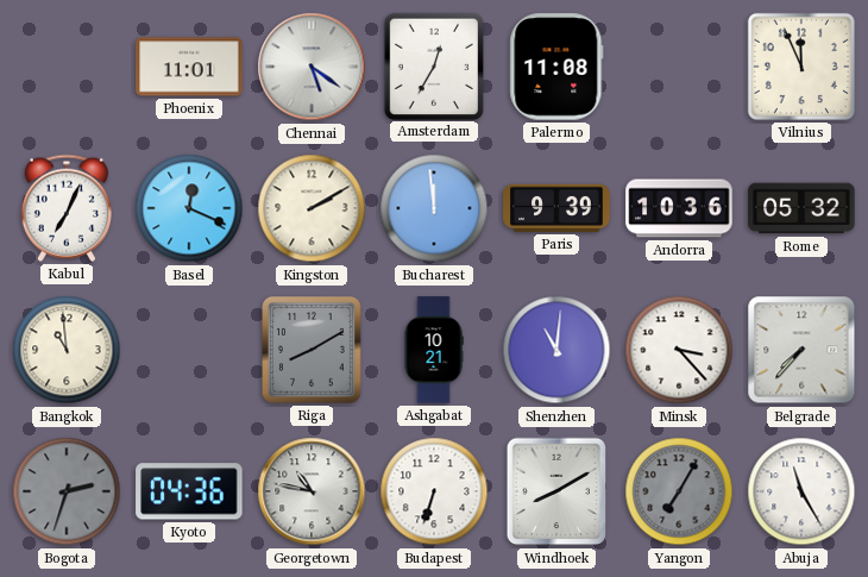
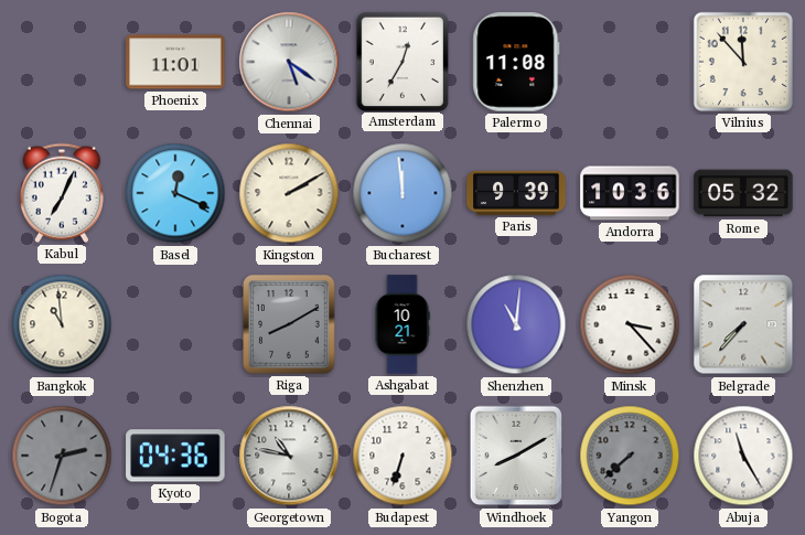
Vilnius: 11:56 -> 11:53
Yangon: 7:05 -> 7:38
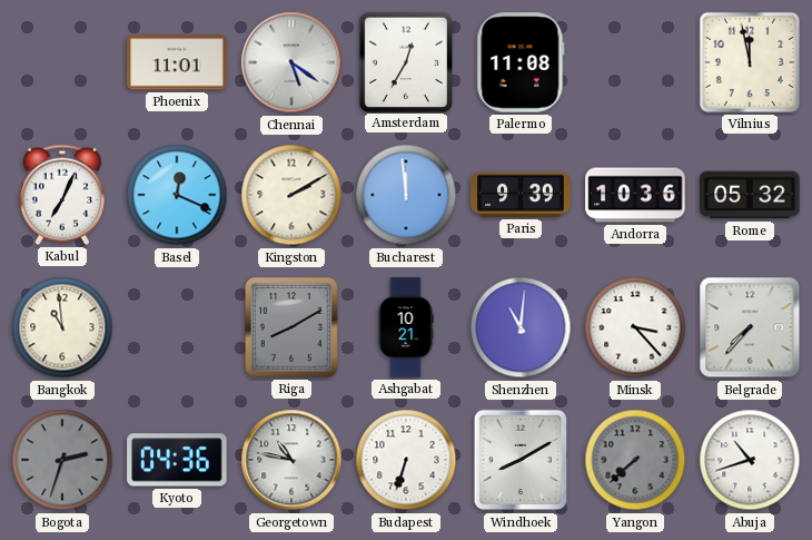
Vilnius: 11:53 -> 11:58
Abuja: 11:25 -> 10:42
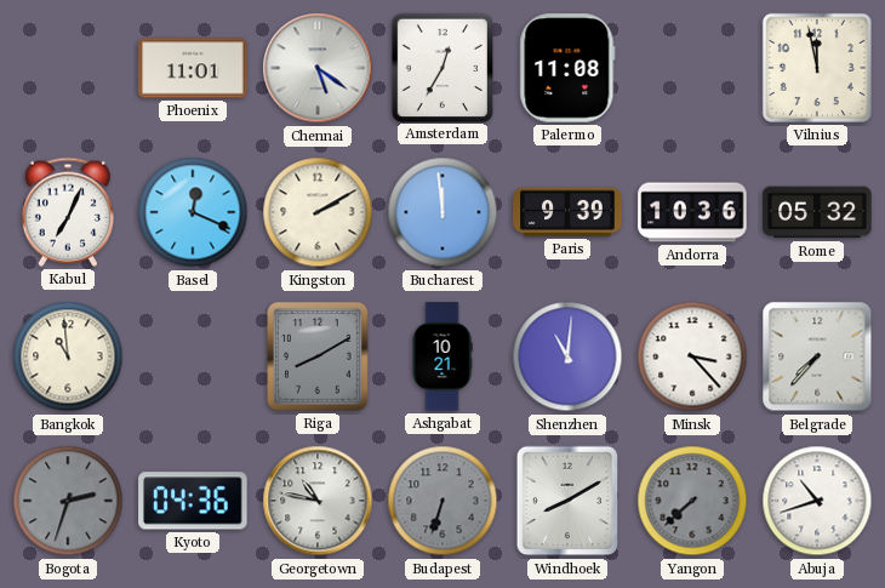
Budapest dial: white -> grey
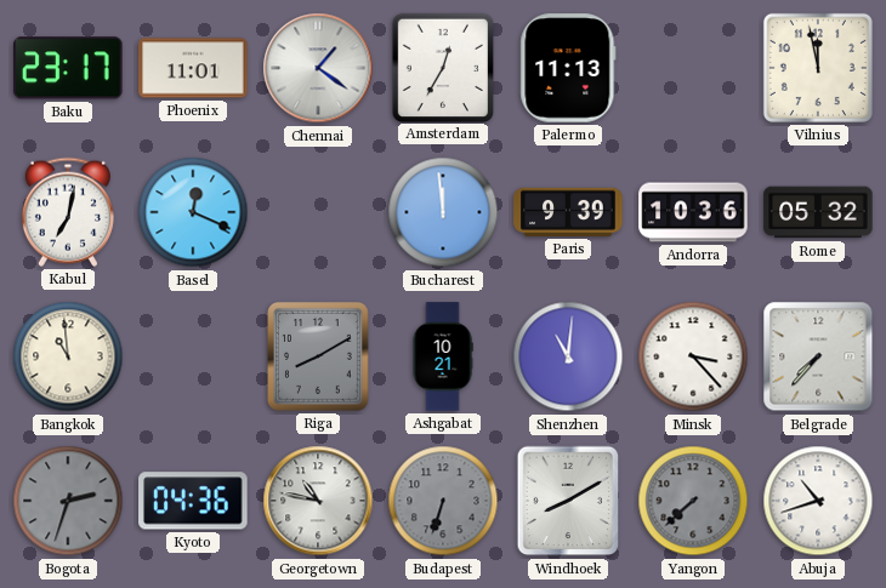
Baku: none -> 23:17
Chennai: 5:21 -> 1:21
Palermo: 11:08 -> 11:13
Kabul: 7:04 -> 7:02
Kingston: 2:10 -> none
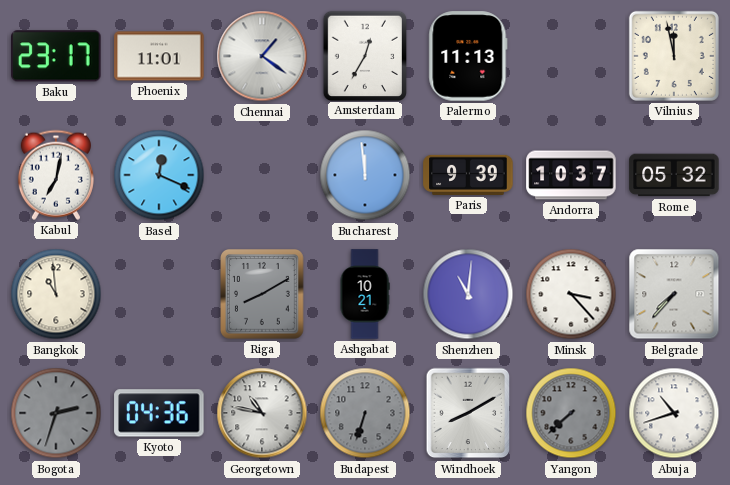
Andorra: 10:36 -> 10:37
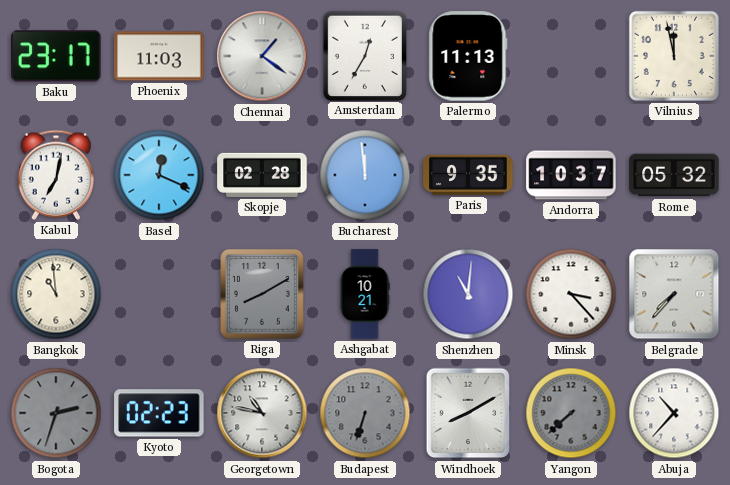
Phoenix: 11:01 -> 11:03
Skopje: none -> 02:28
Paris: 9:39 -> 9:35
Kyoto: 04:36 -> 02:23
Abuja: 10:42 -> 10:37
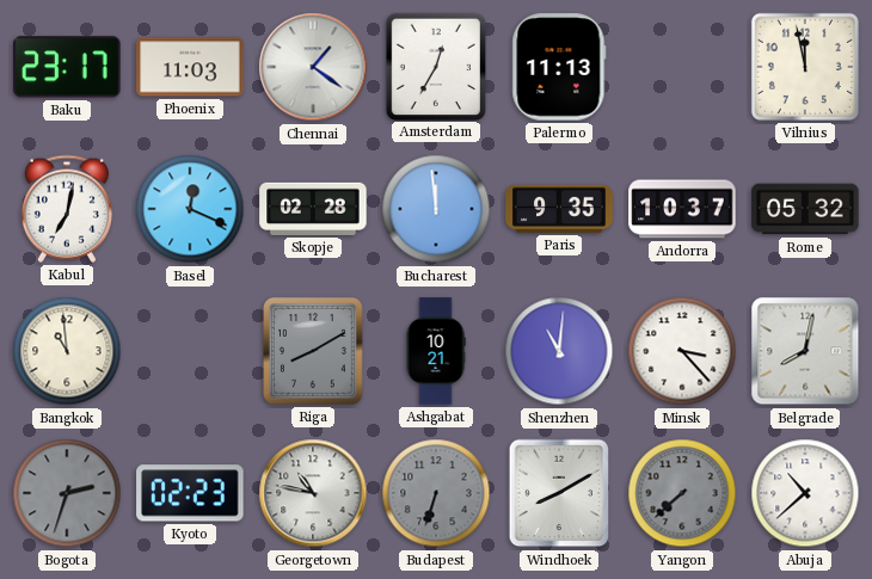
Belgrade: 7:37 -> 8:02
Abuja: 10:37 -> 10:38
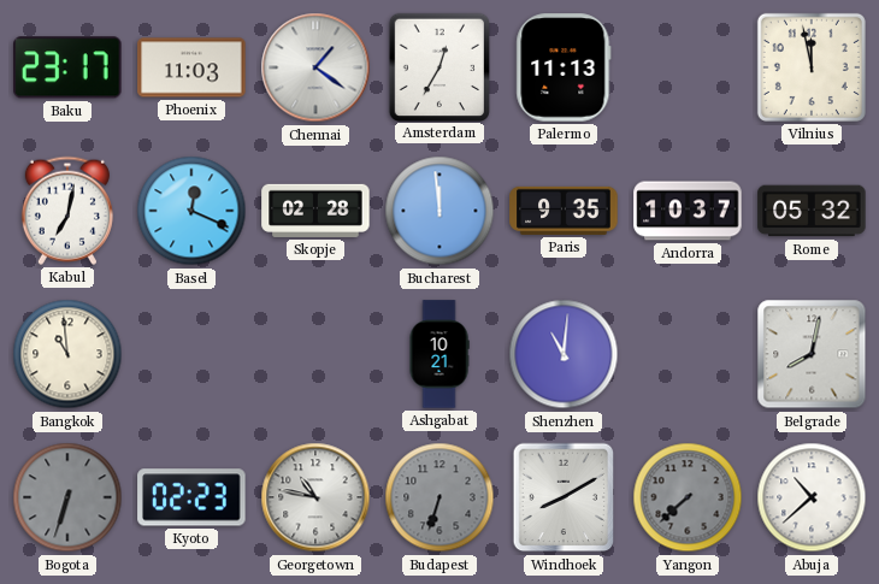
Riga: 8:10 -> none
Minsk: 3:23 -> none
Bogota: 2:33 -> 6:33
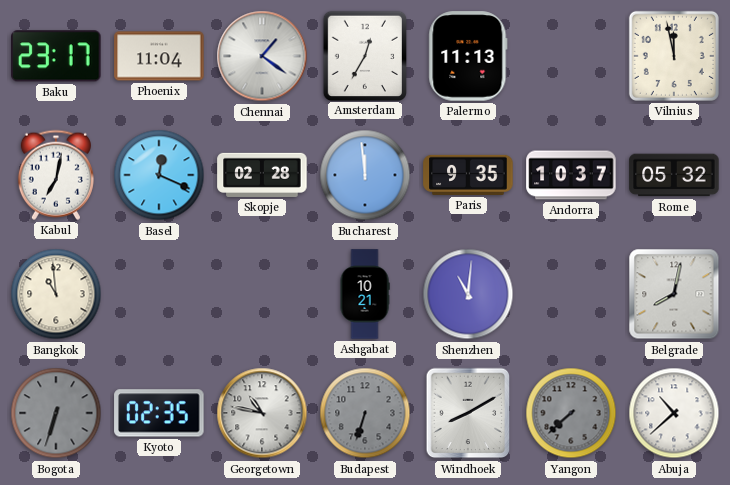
Phoenix: 11:03 -> 11:04
Kyoto: 02:23 -> 02:35
